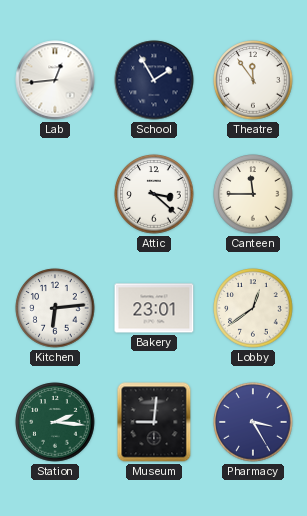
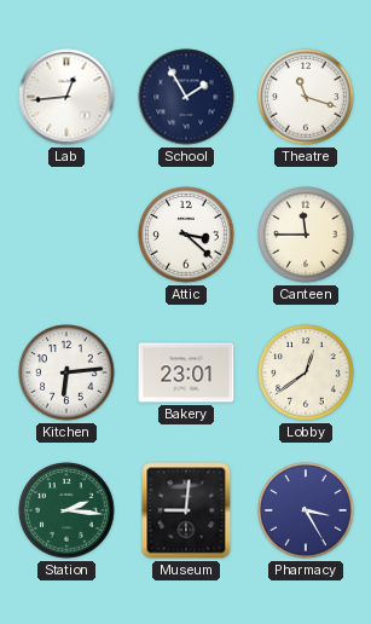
Theatre: 11:54 -> 11:18
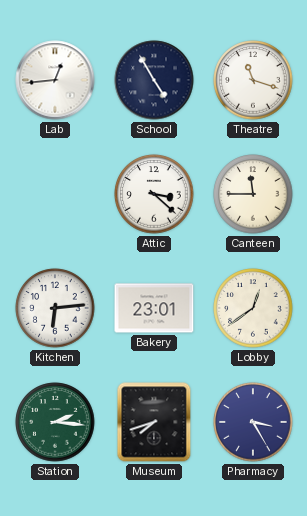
School: 1:55 -> 4:55
Museum: 9:01 -> 7:42
